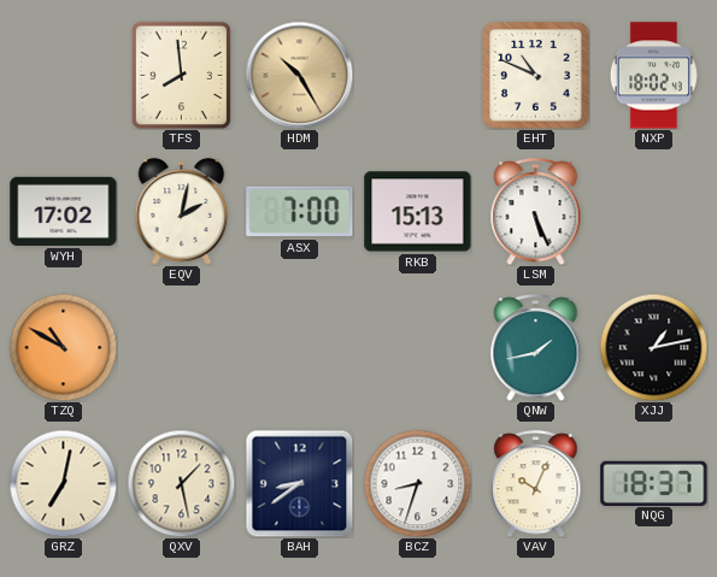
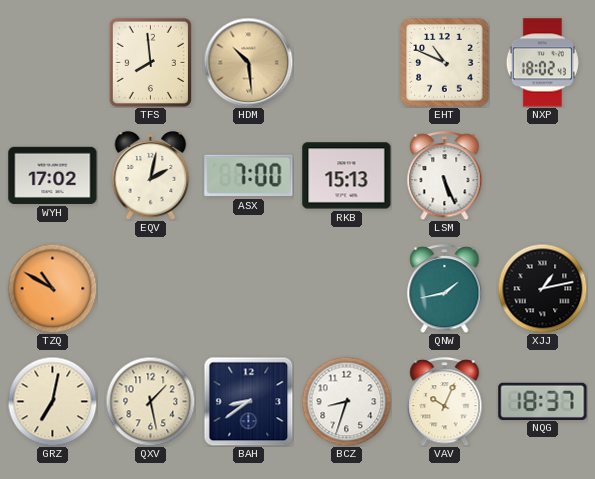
HDM: 10:25 -> 10:29
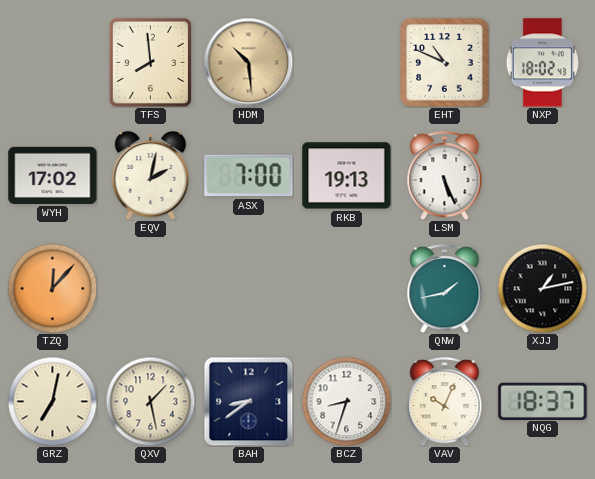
RKB: 15:13 -> 19:13
TZQ: 10:50 -> 12:07
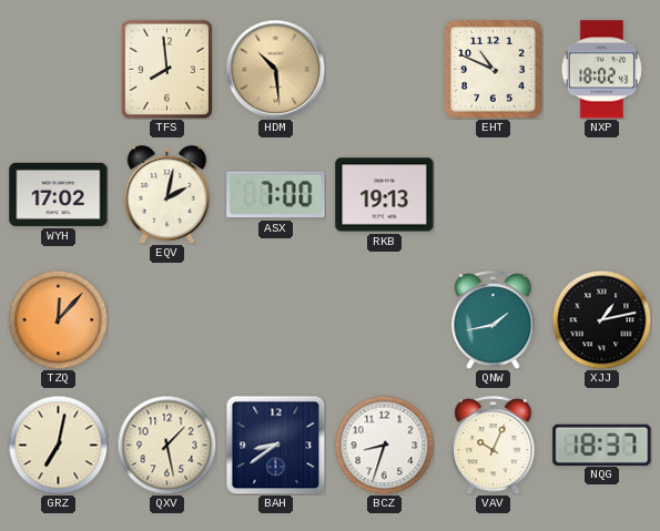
LSM: 5:26 -> none
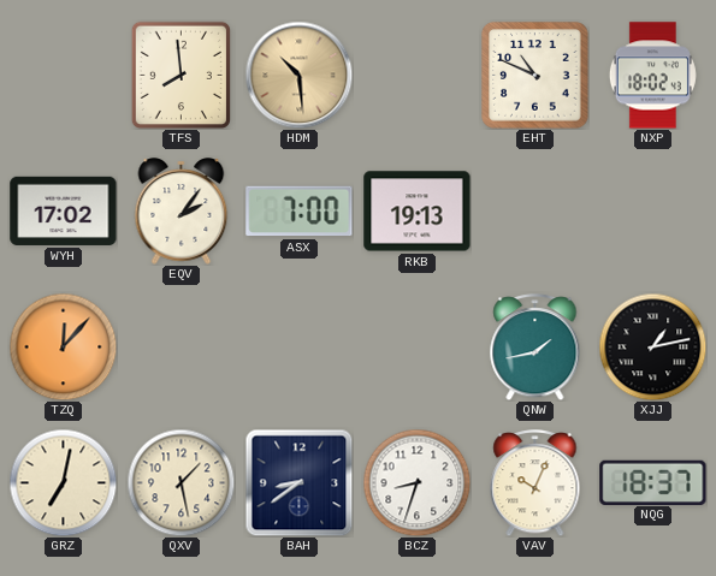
EQV: 2:02 -> 2:06
